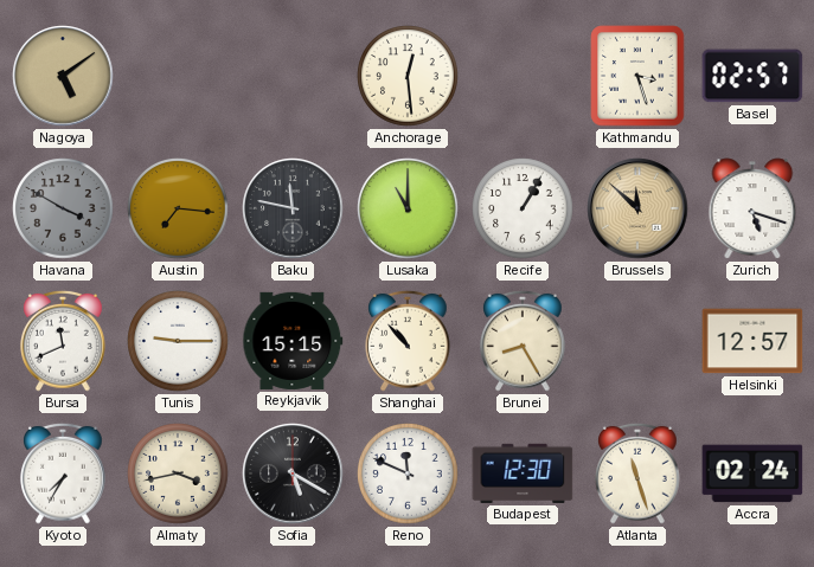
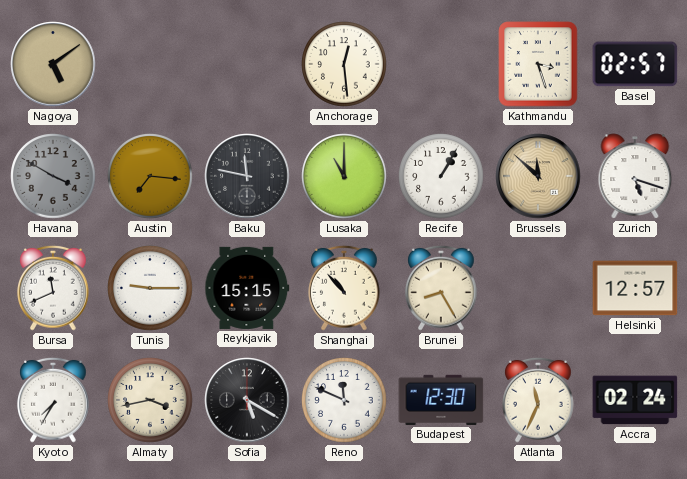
Atlanta: 11:27 -> 11:34
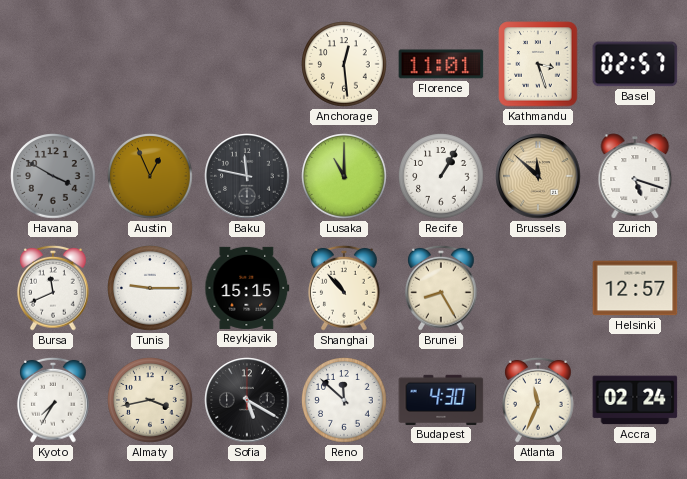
Nagoya: 5:09 -> none
Florence: none -> 11:01
Austin: 7:16 -> 12:56
Reno: 11:49 -> 11:52
Budapest: 12:30 -> 4:30
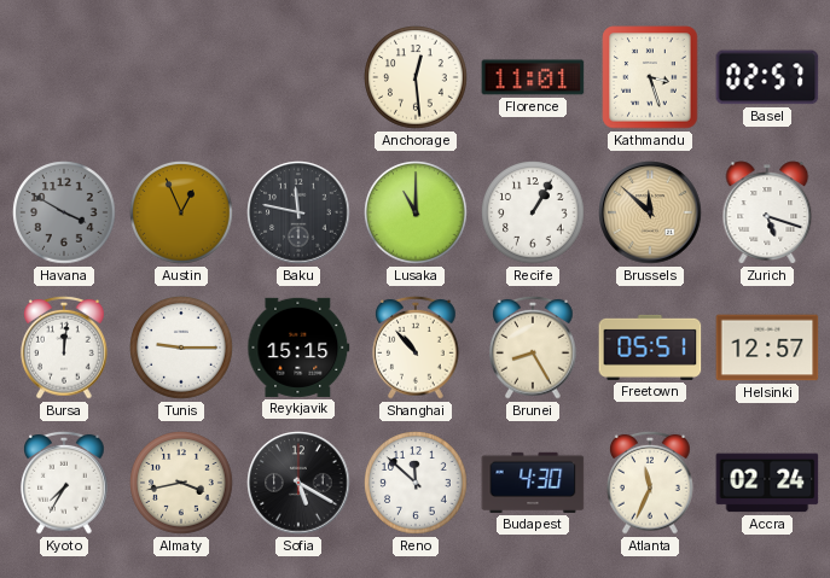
Bursa: 11:41 -> 12:01
Freetown: none -> 05:51
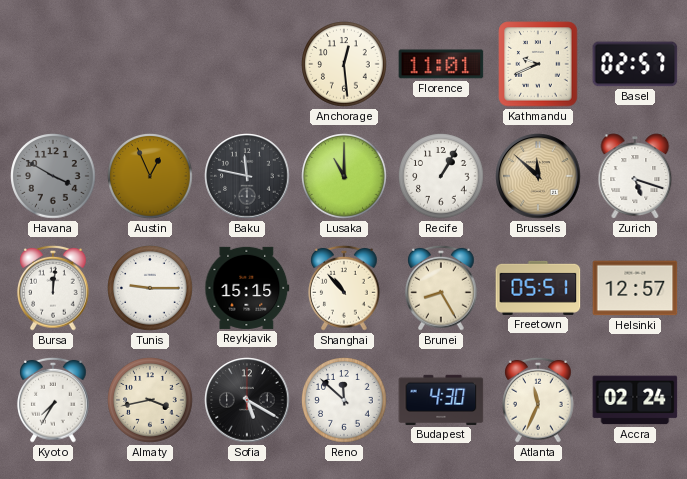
Kathmandu: 3:27 -> 9:41
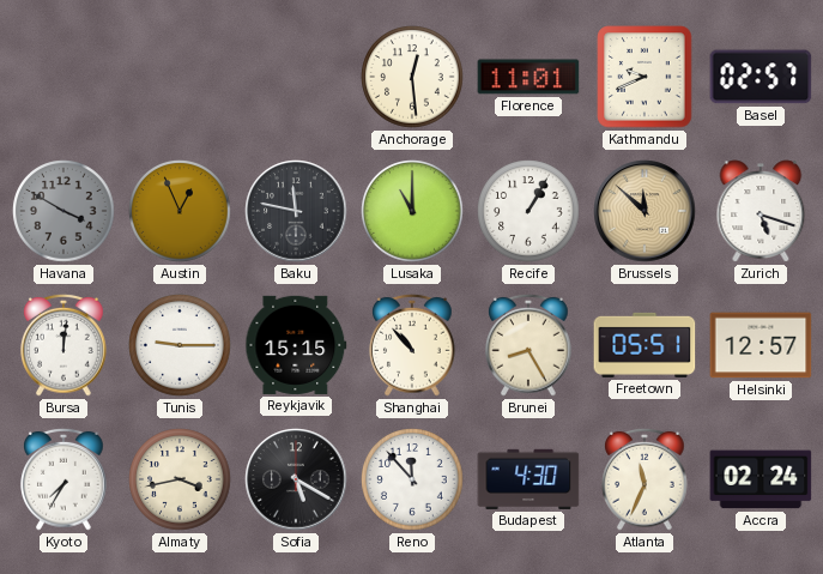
Reno: 11:52 -> 11:53
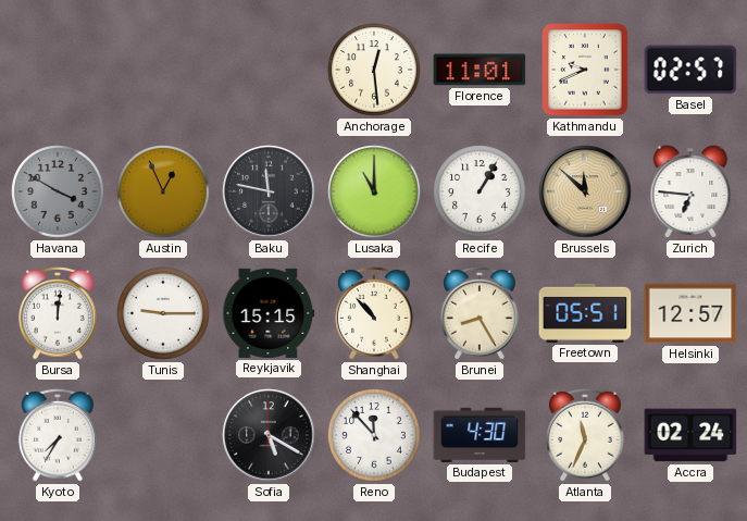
Zurich: 5:18 -> 6:46
Almaty: 3:43 -> none
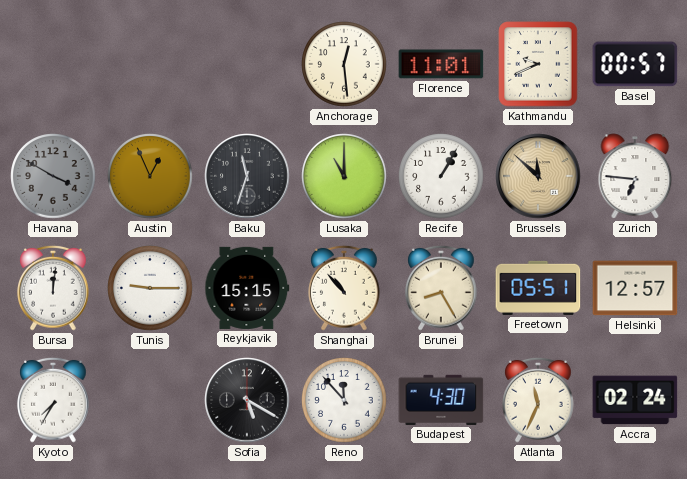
Basel: 02:57 -> 00:57
Baku: 11:47 -> 11:33
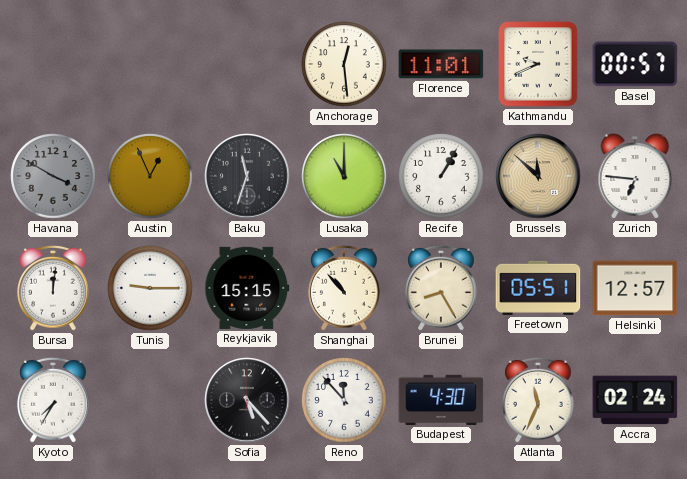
Sofia: 5:20 -> 5:23
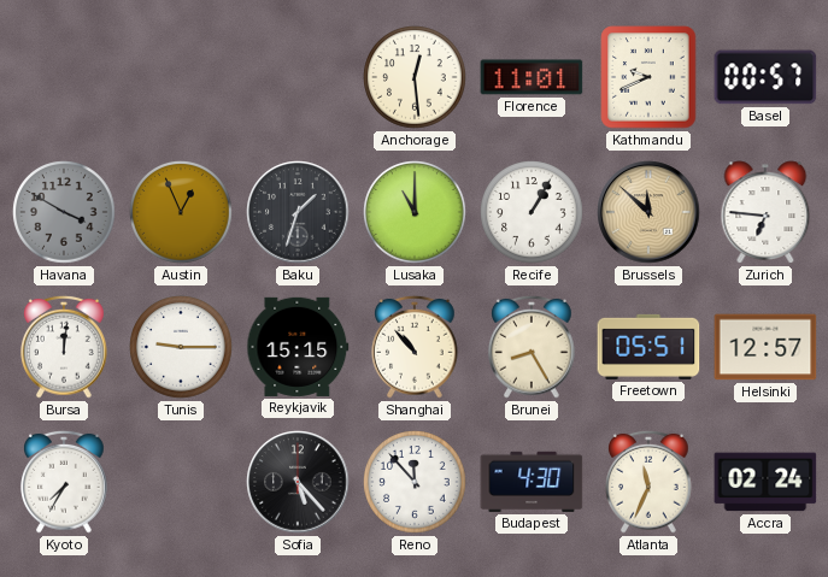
Baku: 11:33 -> 1:33
